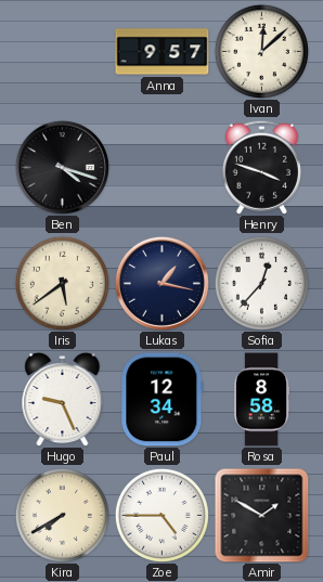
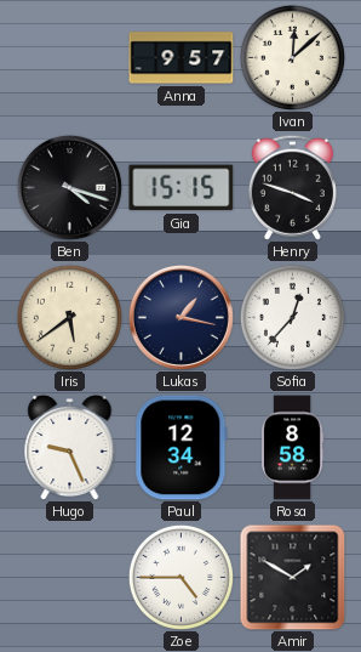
Gia: none -> 15:15
Kira: 7:40 -> none
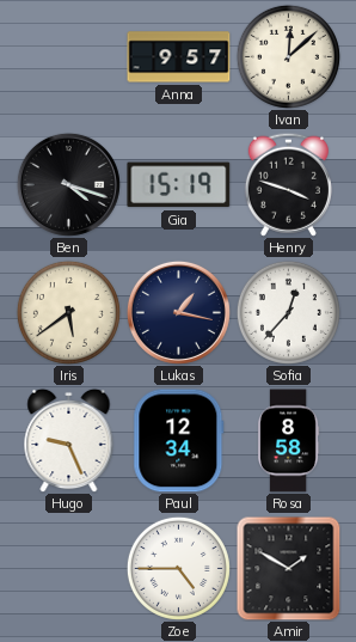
Gia: 15:15 -> 15:19
